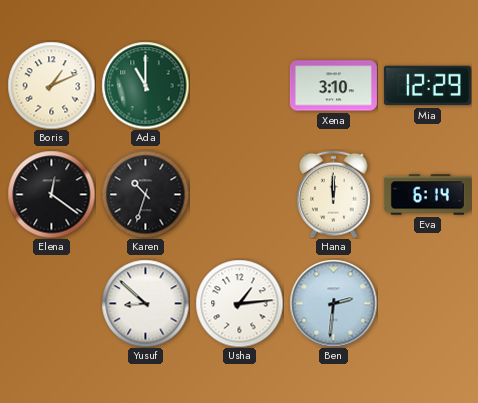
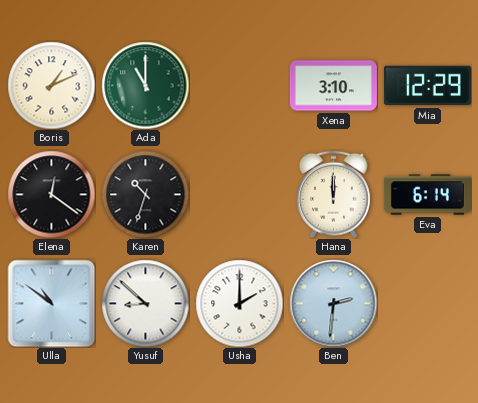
Ulla: none -> 10:51
Usha: 1:14 -> 2:00
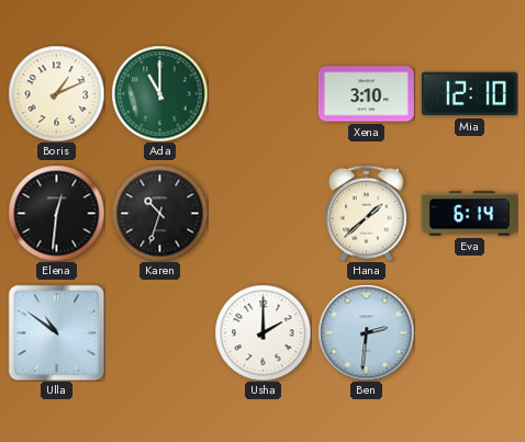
Mia: 12:29 -> 12:10
Elena: 12:21 -> 12:31
Hana: 12:00 -> 1:38
Yusuf: 8:52 -> none
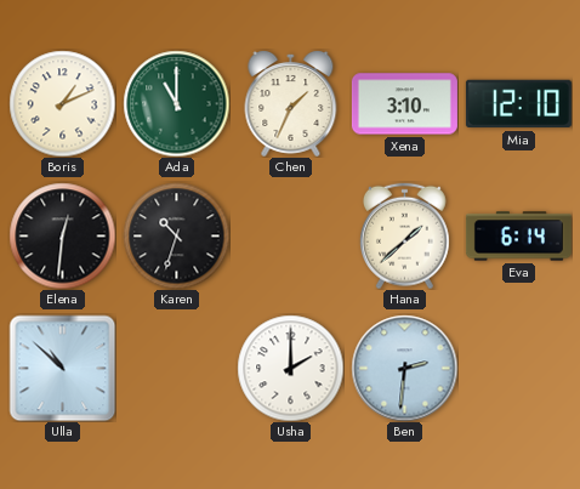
Chen: none -> 1:34
Ulla: 10:51 -> 10:52
